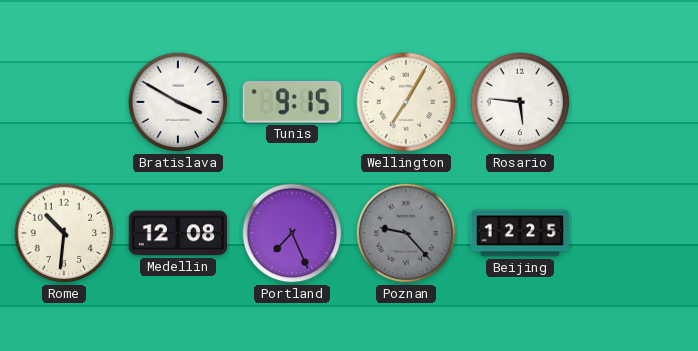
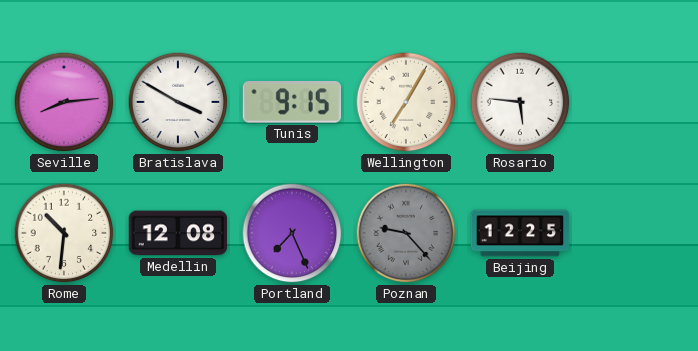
Seville: none -> 8:14
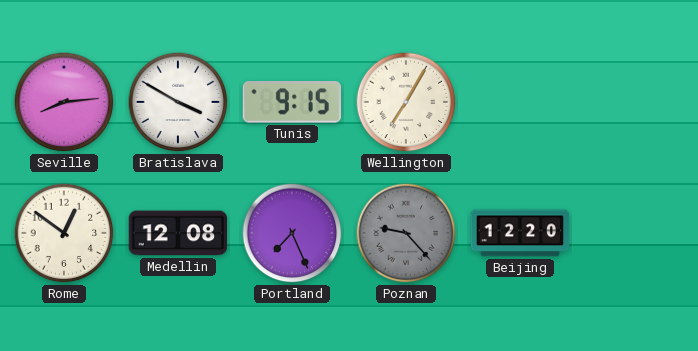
Rosario: 5:46 -> none
Rome: 10:31 -> 12:51
Beijing: 12:25 -> 12:20
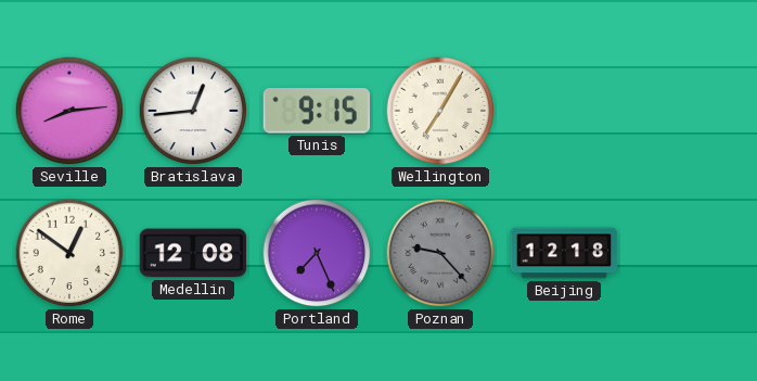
Bratislava: 3:50 -> 12:44
Beijing: 12:20 -> 12:18
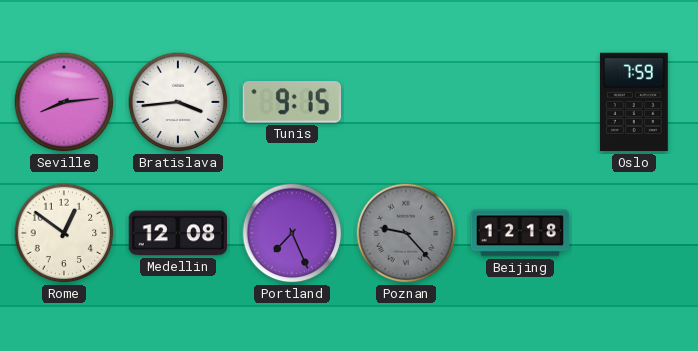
Bratislava: 12:44 -> 3:44
Wellington: 7:05 -> none
Oslo: none -> 7:59
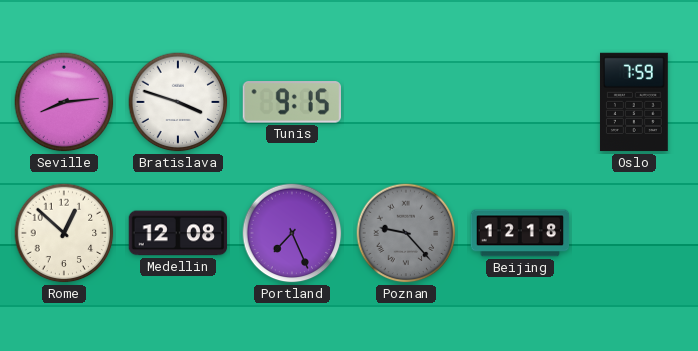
Bratislava: 3:44 -> 3:48
Rome: 12:51 -> 12:52
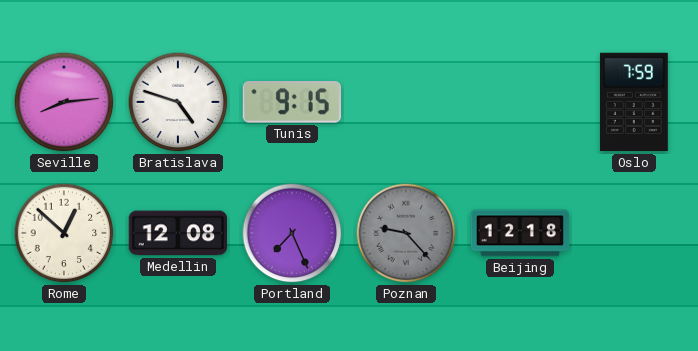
Bratislava: 3:48 -> 4:48
